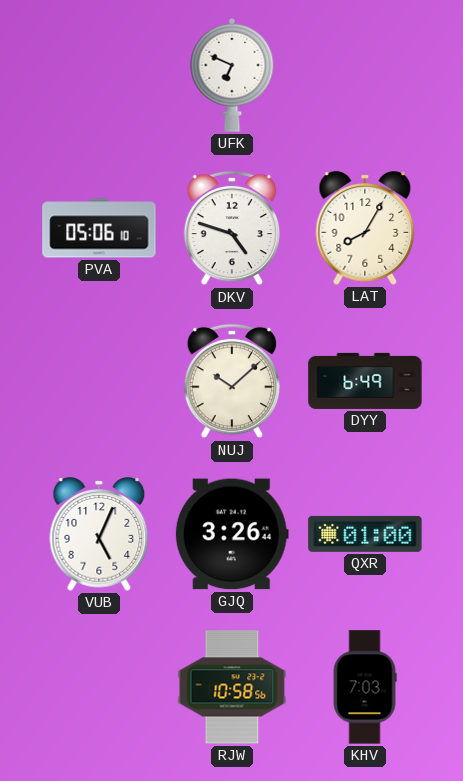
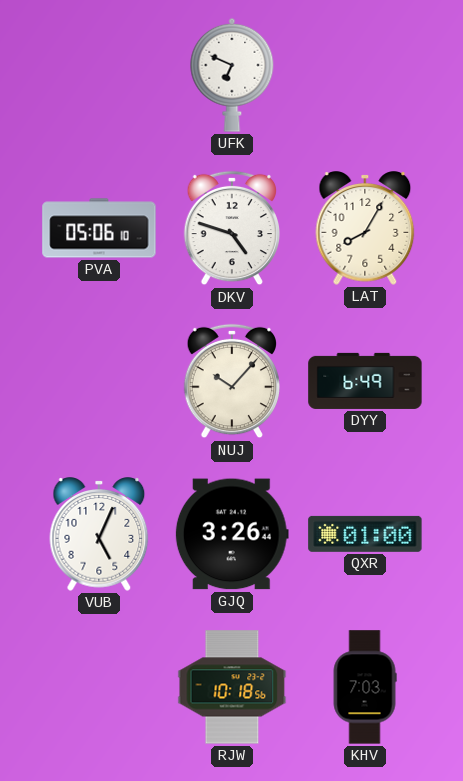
NUJ: 10:08 -> 10:07
RJW: 10:58 -> 10:18
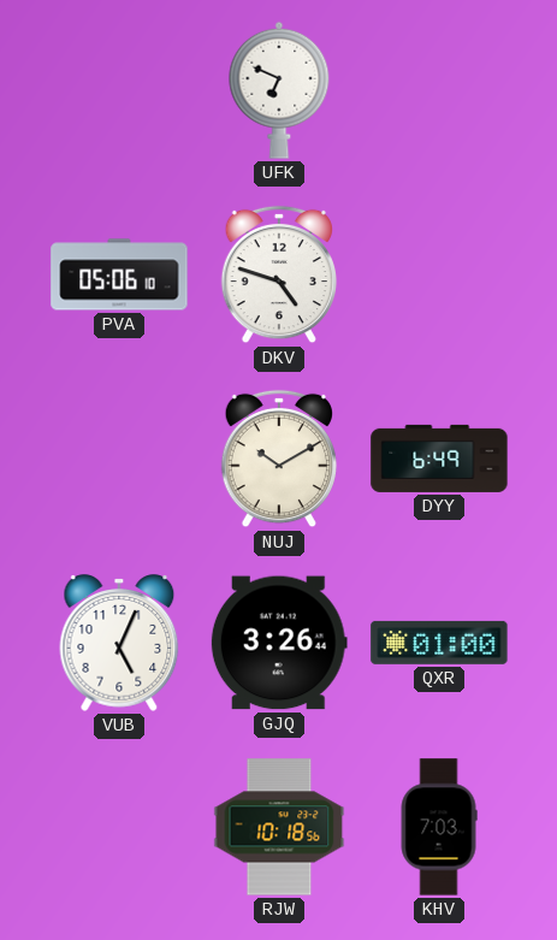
LAT: 8:05 -> none
NUJ: 10:07 -> 10:10
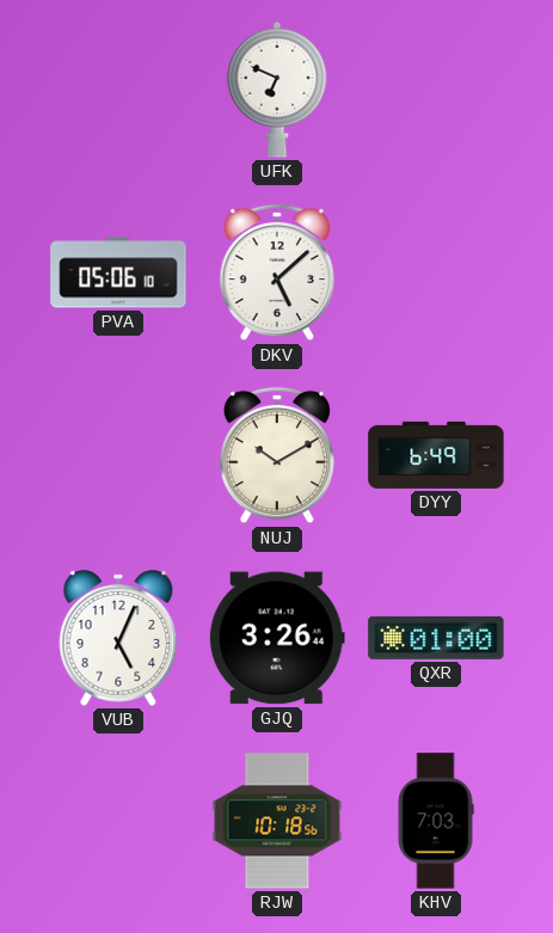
DKV: 4:48 -> 5:08
